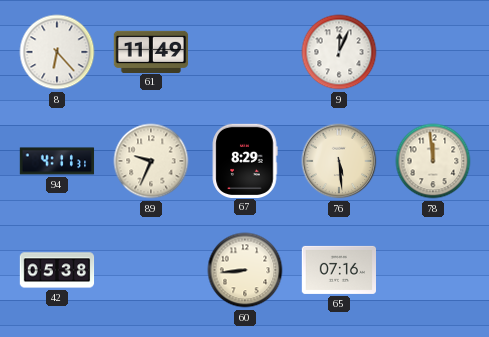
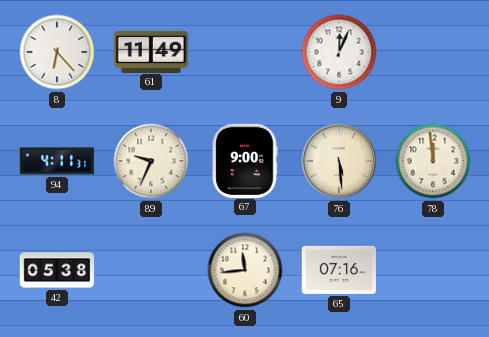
67: 8:29 -> 9:00
60: 8:44 -> 11:44
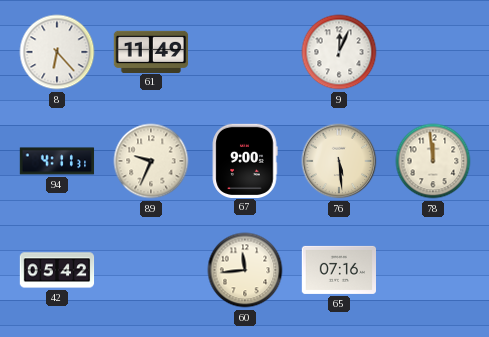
42: 05:38 -> 05:42
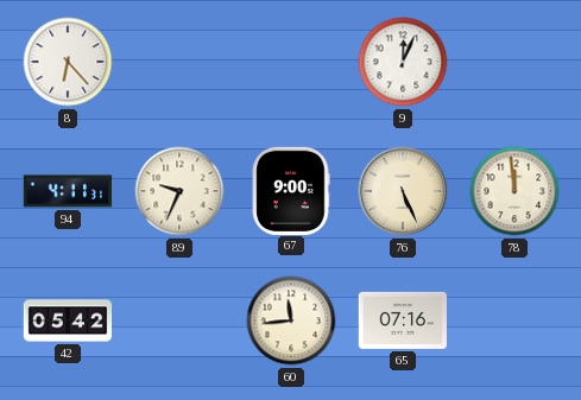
61: 11:49 -> none
76: 5:29 -> 5:26
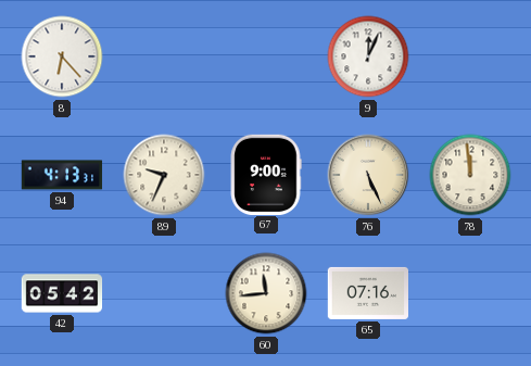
94: 4:11 -> 4:13
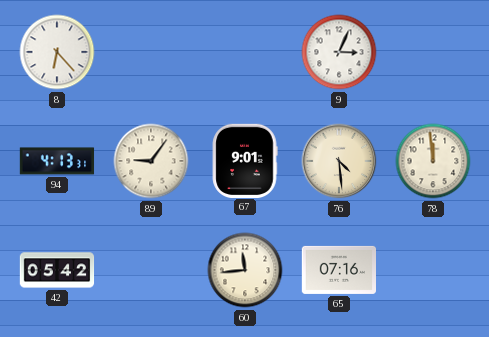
9: 12:04 -> 3:04
89: 9:34 -> 9:06
67: 9:00 -> 9:01
76: 5:26 -> 4:29
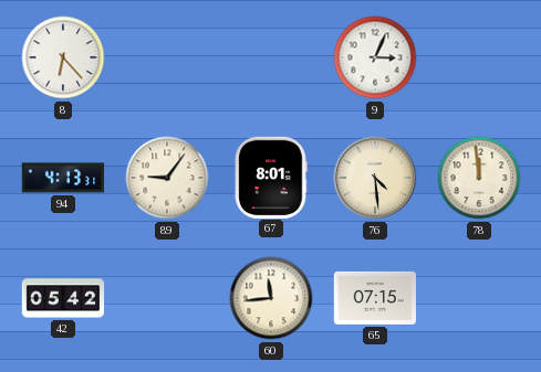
67: 9:01 -> 8:01
65: 07:16 -> 07:15
